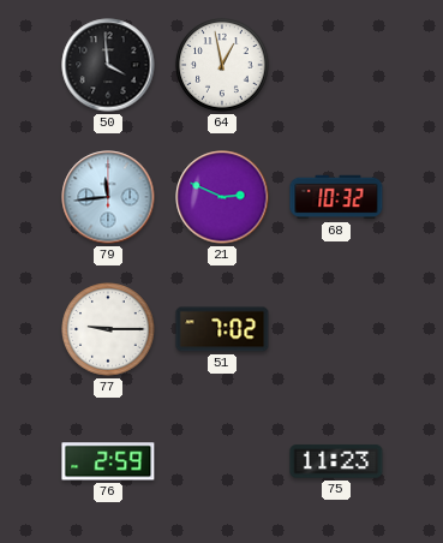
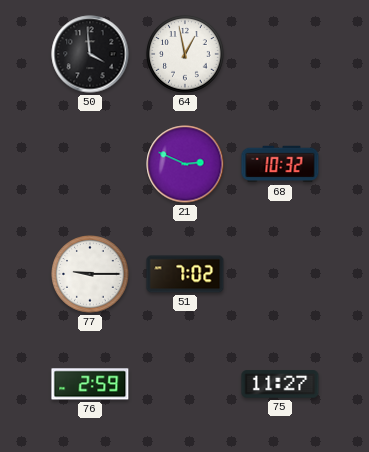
79: 11:44 -> none
75: 11:23 -> 11:27
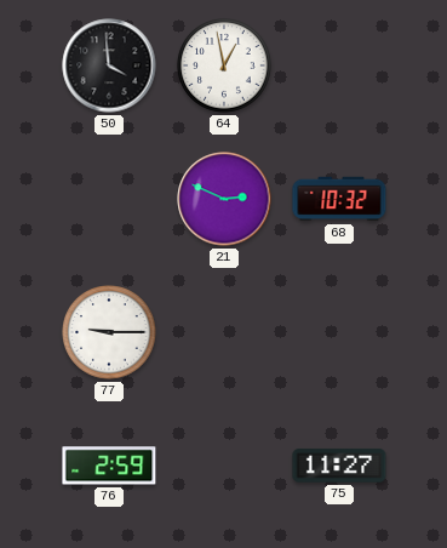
51: 7:02 -> none
